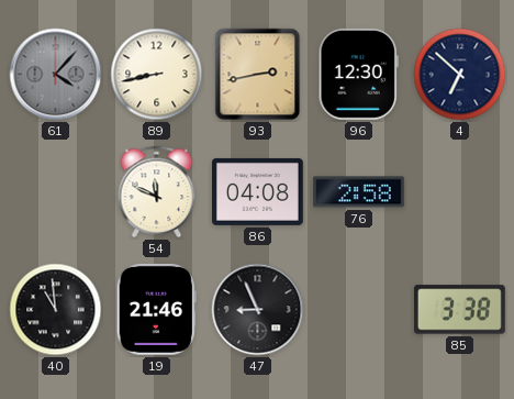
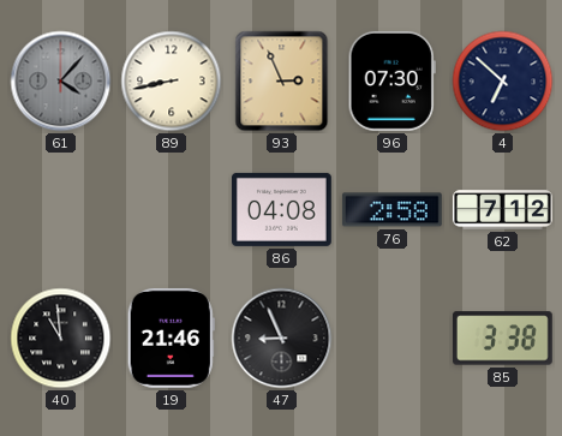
93: 2:43 -> 2:56
96: 12:30 -> 07:30
54: 11:49 -> none
62: none -> 7:12
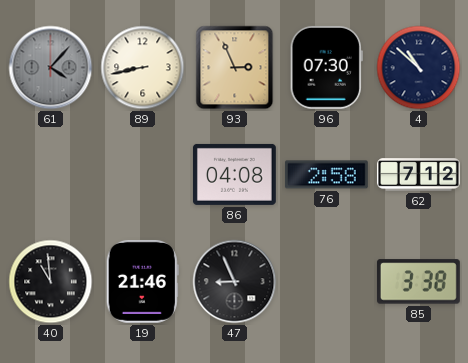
4: 6:52 -> 10:52
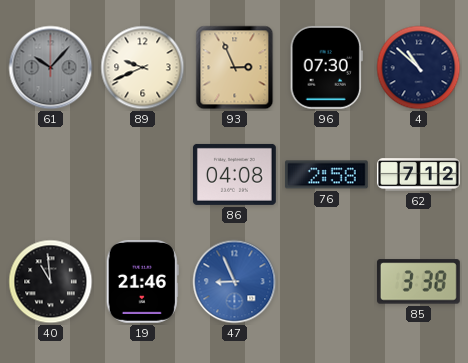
61: 4:07 -> 10:07
89: 8:43 -> 9:41
47 dial: black -> blue
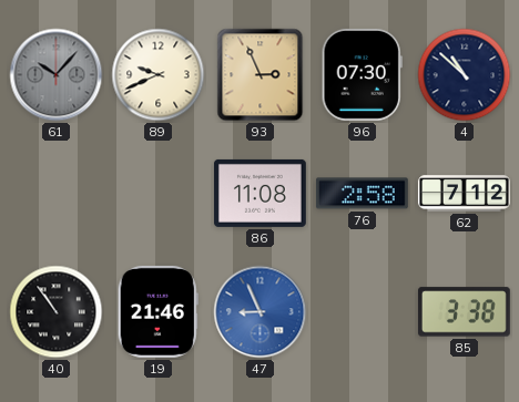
86: 04:08 -> 11:08
40: 10:59 -> 10:54
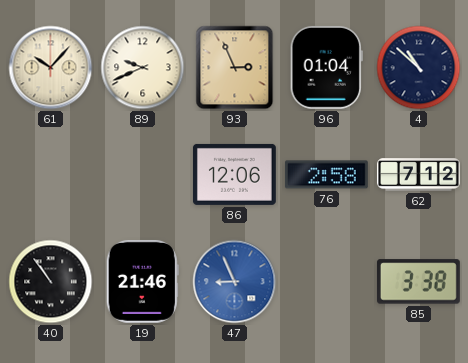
61 dial: grey -> cream
96: 07:30 -> 01:04
86: 11:08 -> 12:06
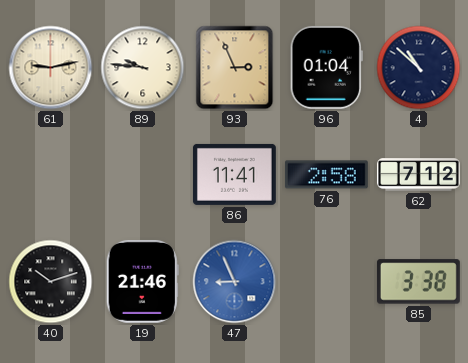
61: 10:07 -> 9:13
89: 9:41 -> 9:46
86: 12:06 -> 11:41
40: 10:54 -> 10:12
